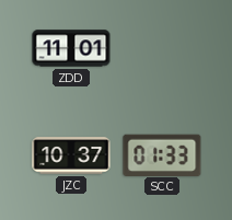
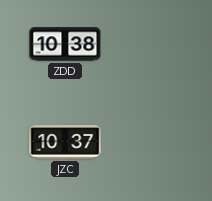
ZDD: 11:01 -> 10:38
SCC: 01:33 -> none
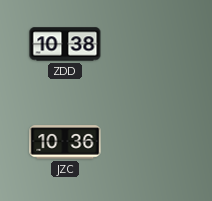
JZC: 10:37 -> 10:36
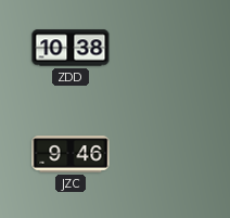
JZC: 10:36 -> 9:46
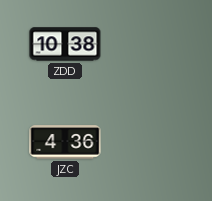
JZC: 9:46 -> 4:36
